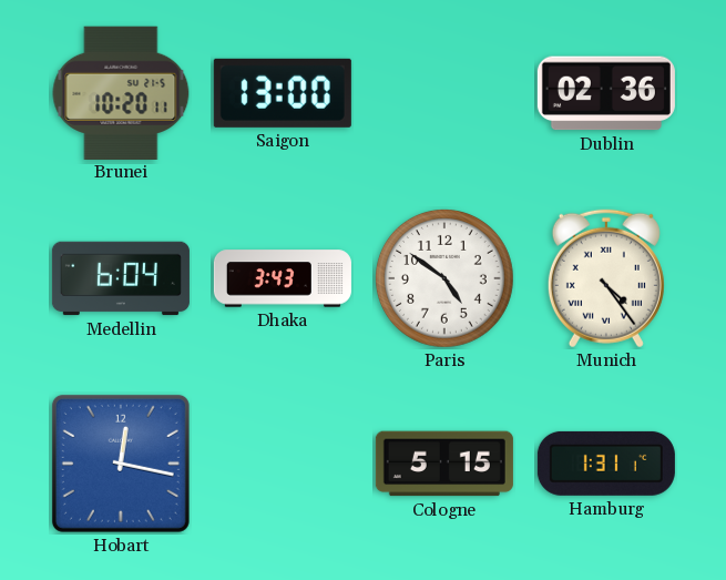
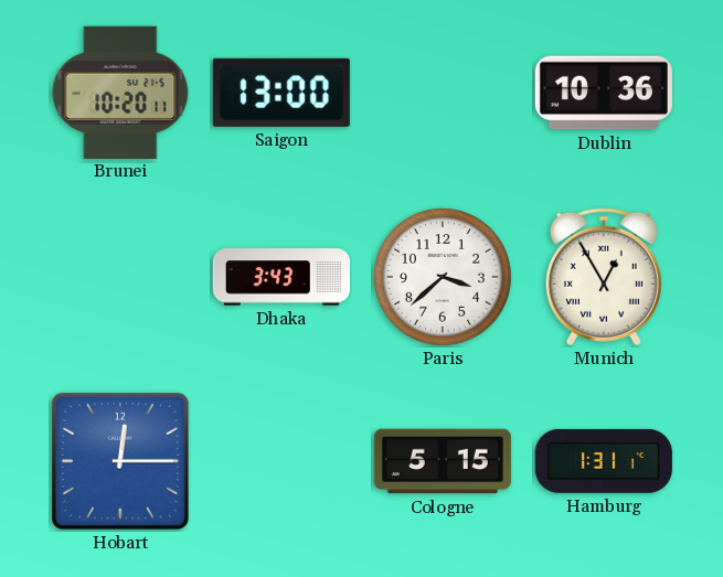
Dublin: 02:36 -> 10:36
Medellin: 6:04 -> none
Paris: 4:51 -> 3:38
Munich: 4:24 -> 12:55
Hobart: 12:17 -> 12:15
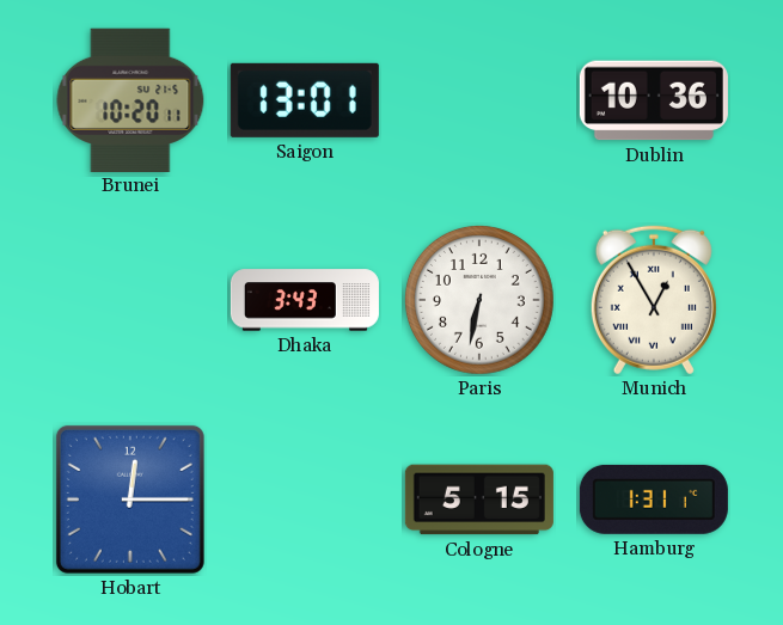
Saigon: 13:00 -> 13:01
Paris: 3:38 -> 6:32
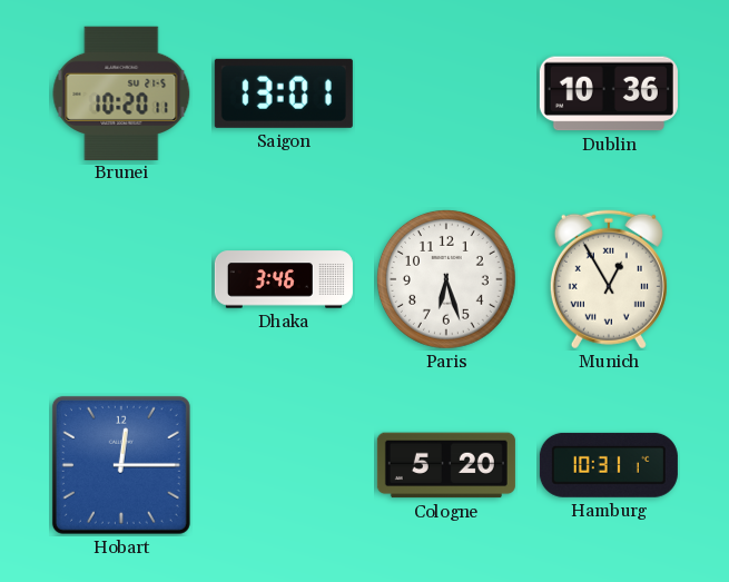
Dhaka: 3:43 -> 3:46
Paris: 6:32 -> 6:27
Cologne: 5:15 -> 5:20
Hamburg: 1:31 -> 10:31
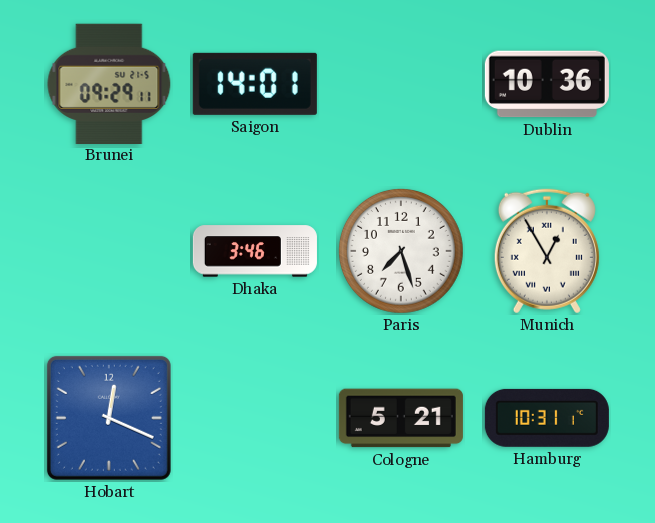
Brunei: 10:20 -> 09:29
Saigon: 13:01 -> 14:01
Paris: 6:27 -> 7:27
Hobart: 12:15 -> 12:19
Cologne: 5:20 -> 5:21
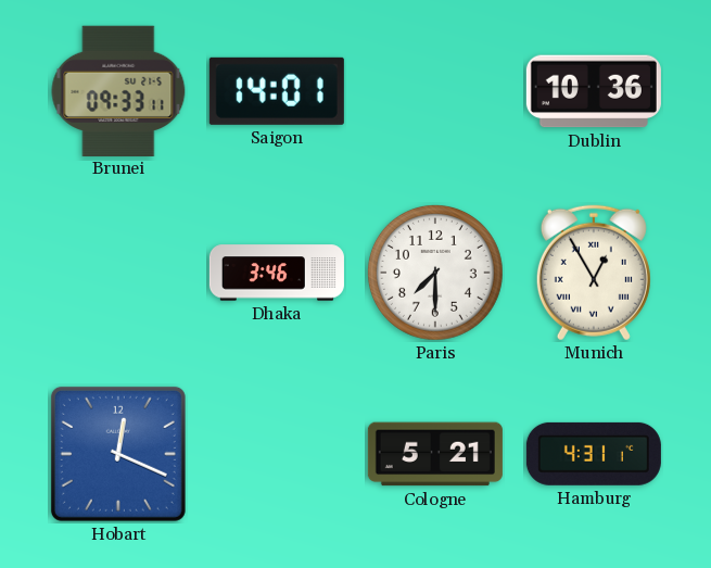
Brunei: 09:29 -> 09:33
Paris: 7:27 -> 7:30
Hamburg: 10:31 -> 4:31
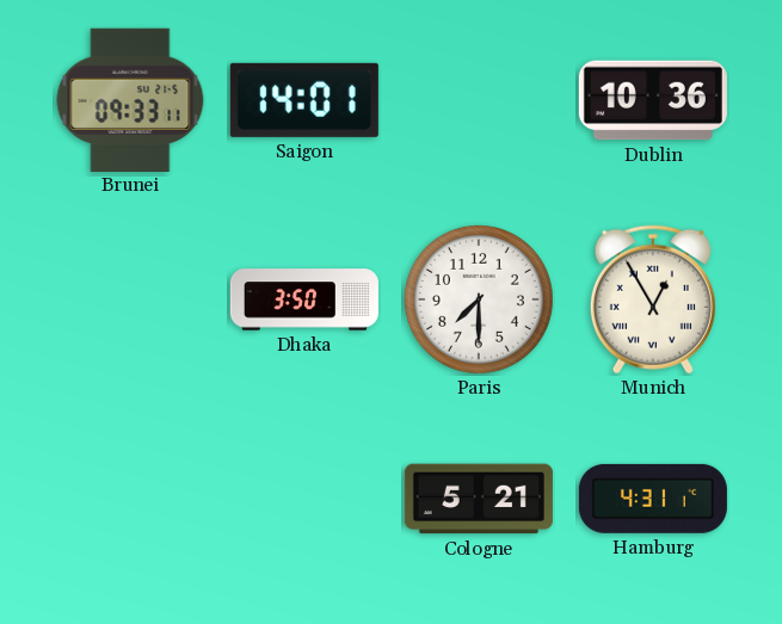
Dhaka: 3:46 -> 3:50
Hobart: 12:19 -> none
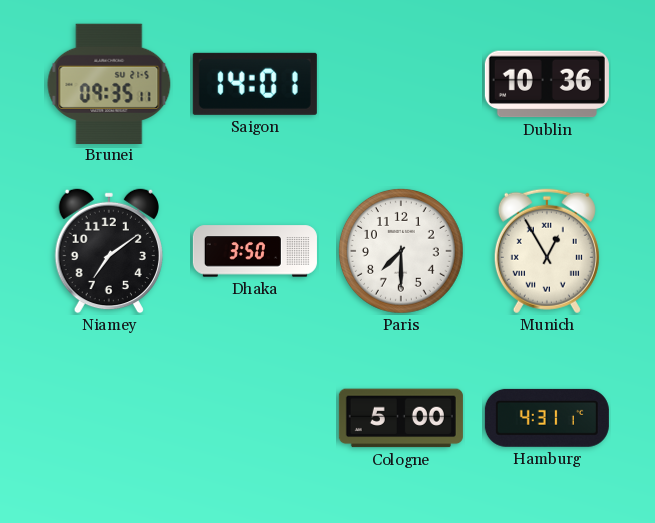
Brunei: 09:33 -> 09:35
Niamey: none -> 7:09
Cologne: 5:21 -> 5:00
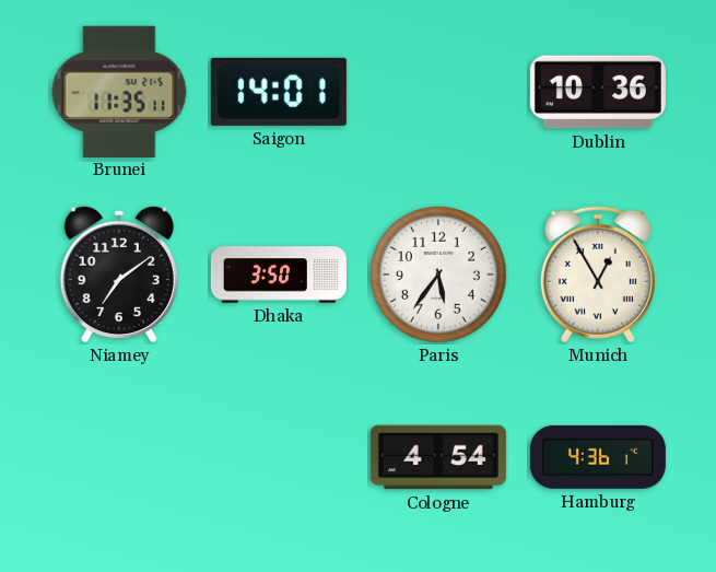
Brunei: 09:35 -> 11:35
Paris: 7:30 -> 5:36
Cologne: 5:00 -> 4:54
Hamburg: 4:31 -> 4:36
